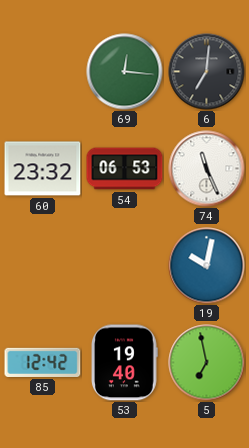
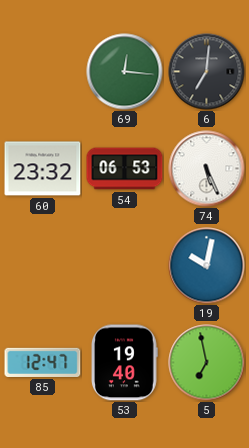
74: 11:26 -> 5:26
85: 12:42 -> 12:47
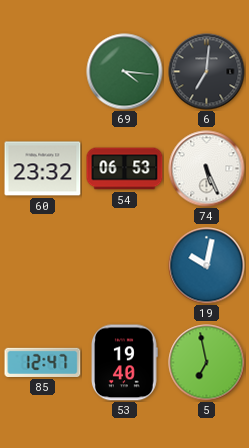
69: 12:16 -> 4:16
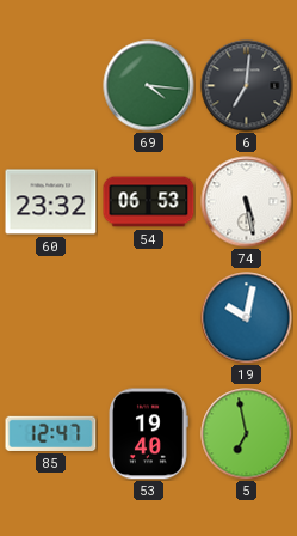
74: 5:26 -> 5:28
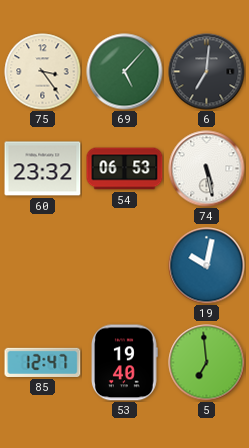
75: none -> 3:24
69: 4:16 -> 5:07
5: 6:58 -> 6:59
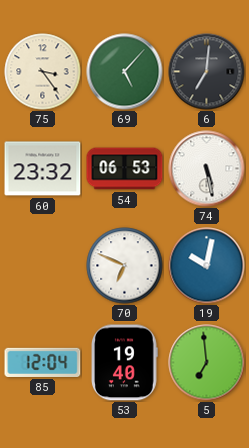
70: none -> 6:49
85: 12:47 -> 12:04
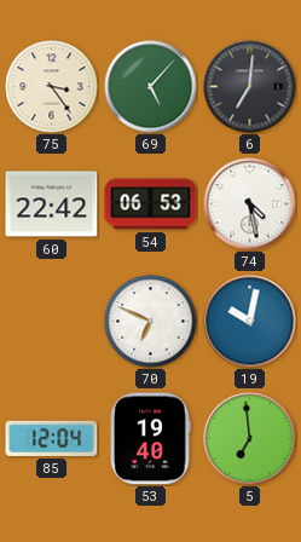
60: 23:32 -> 22:42
74: 5:28 -> 4:28
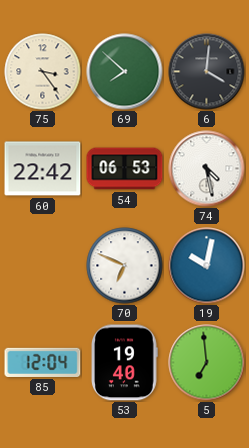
69: 5:07 -> 7:52
6: 7:01 -> 4:01
